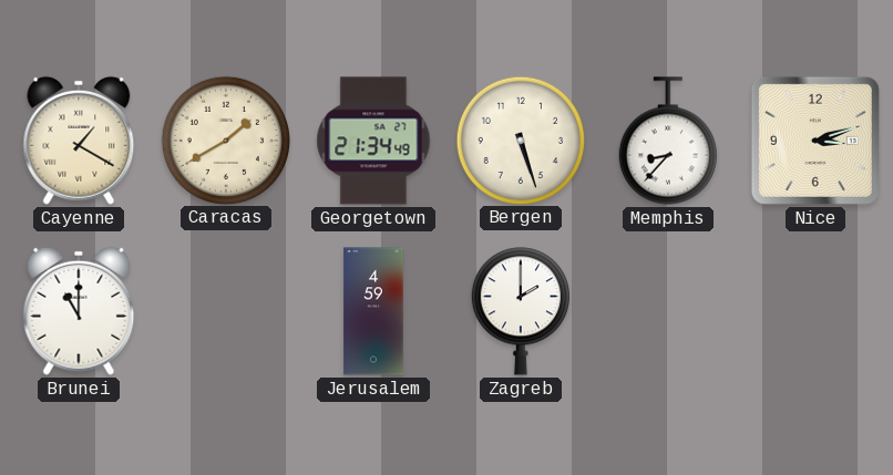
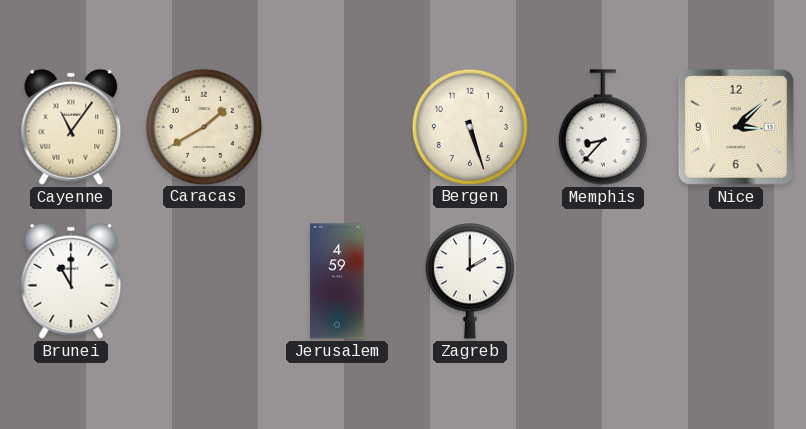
Cayenne: 1:20 -> 11:06
Georgetown: 21:34 -> none
Nice: 3:12 -> 3:08
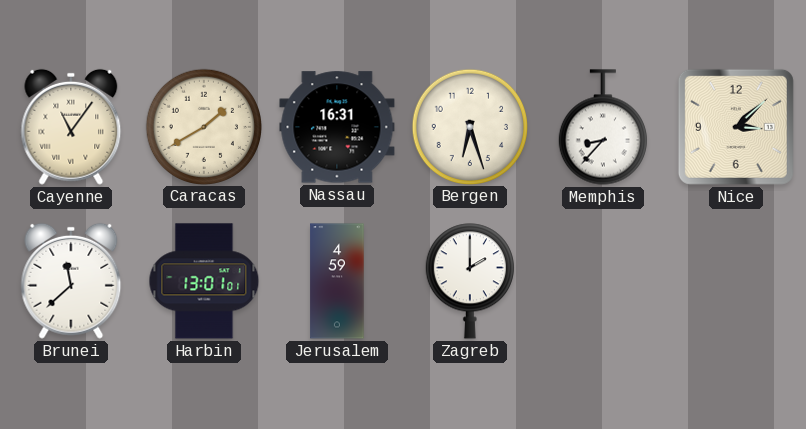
Nassau: none -> 16:31
Bergen: 5:27 -> 6:27
Brunei: 11:00 -> 11:38
Harbin: none -> 13:01
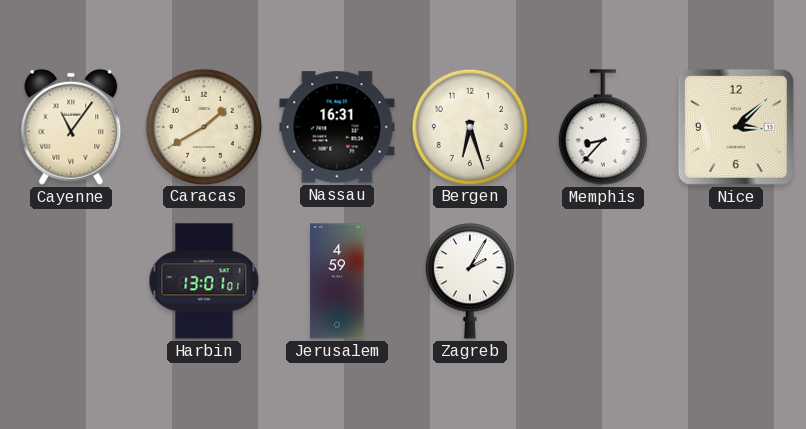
Brunei: 11:38 -> none
Zagreb: 2:00 -> 2:05
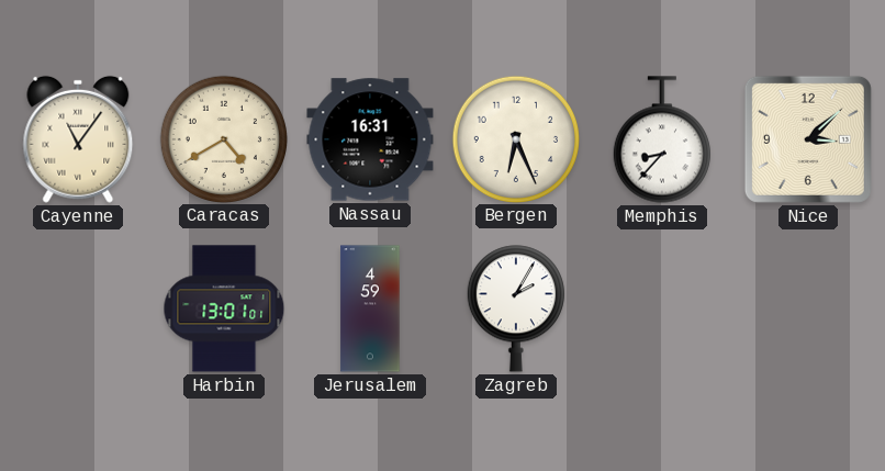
Caracas: 1:40 -> 4:40
Bergen: 6:27 -> 6:26
